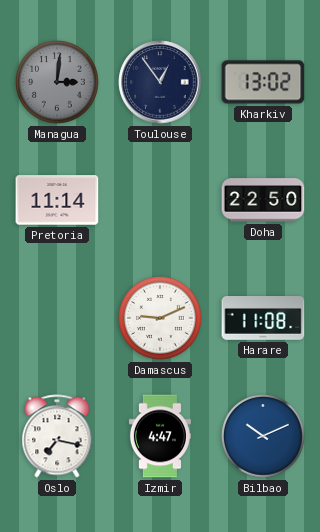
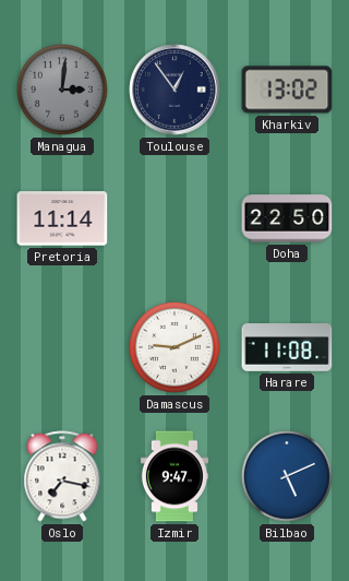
Izmir: 4:47 -> 9:47
Bilbao: 10:11 -> 5:11
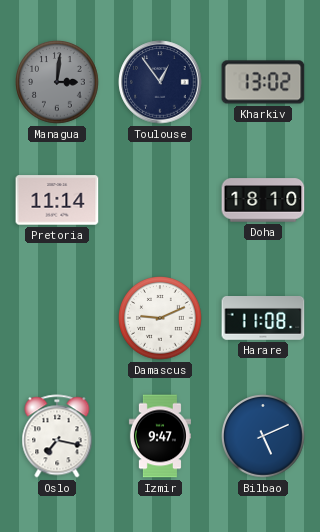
Doha: 22:50 -> 18:10
